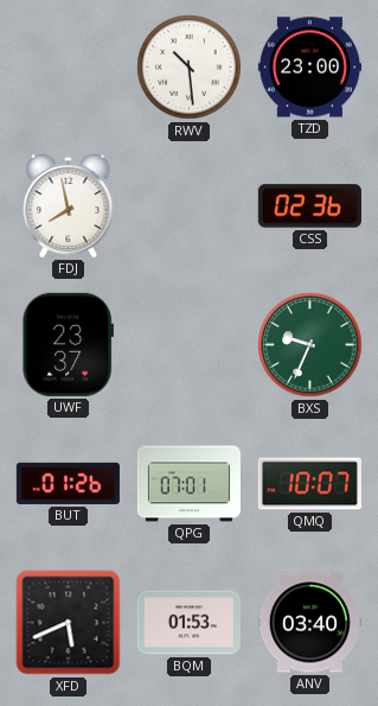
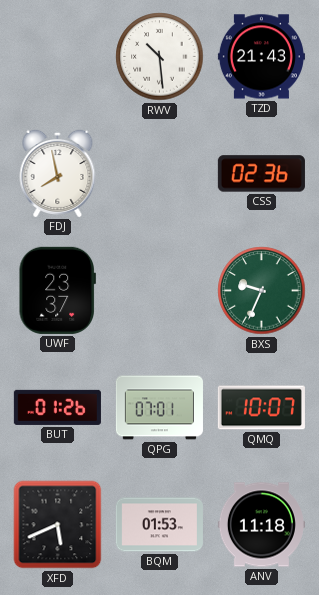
TZD: 23:00 -> 21:43
ANV: 03:40 -> 11:18
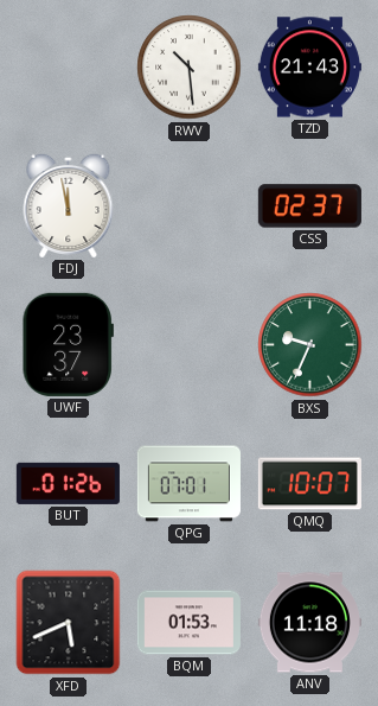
FDJ: 7:58 -> 11:58
CSS: 02:36 -> 02:37
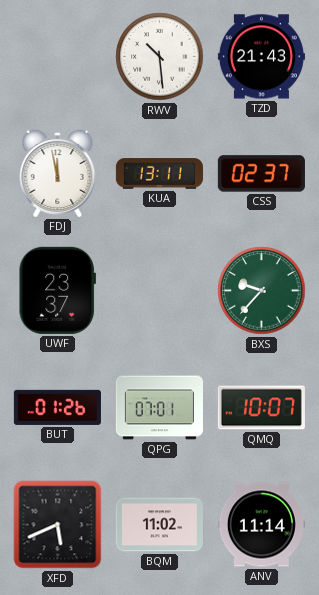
KUA: none -> 13:11
BXS: 9:34 -> 9:37
BQM: 01:53 -> 11:02
ANV: 11:18 -> 11:14
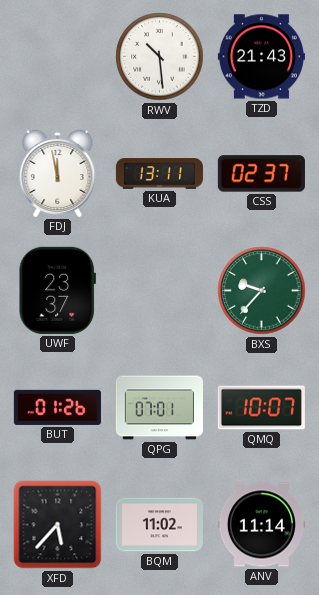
XFD: 5:41 -> 5:37
